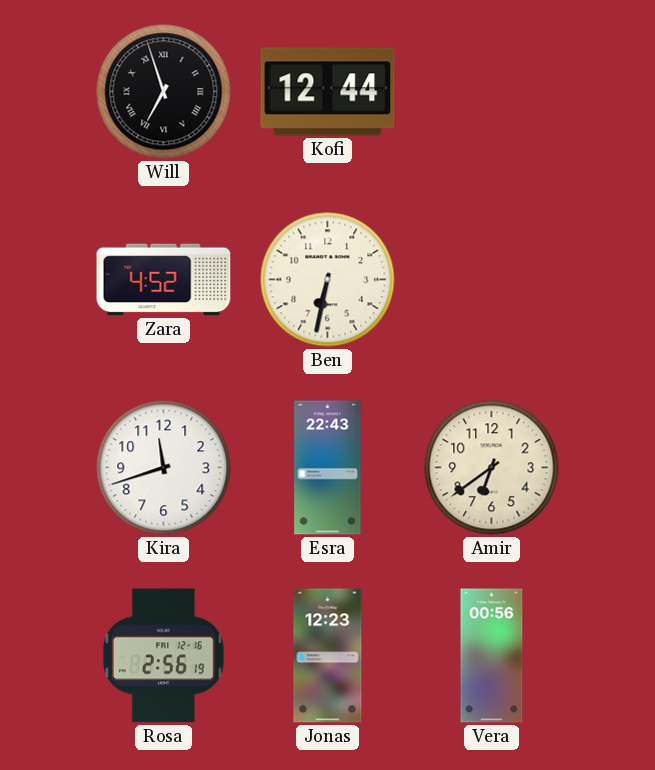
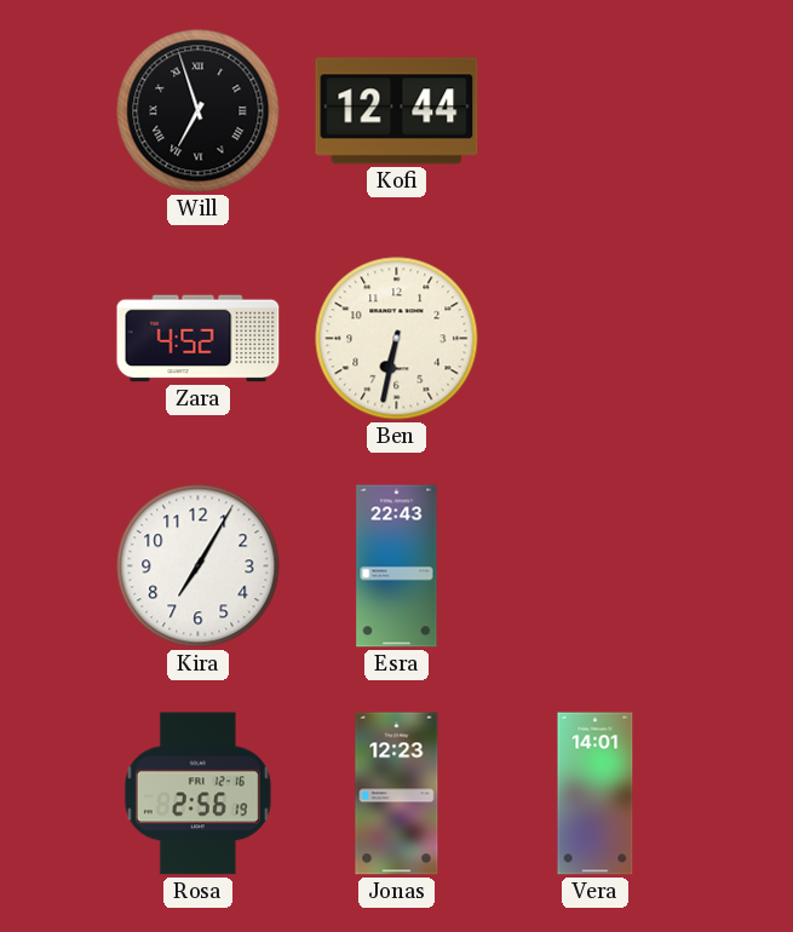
Kira: 11:42 -> 7:05
Amir: 6:39 -> none
Vera: 00:56 -> 14:01
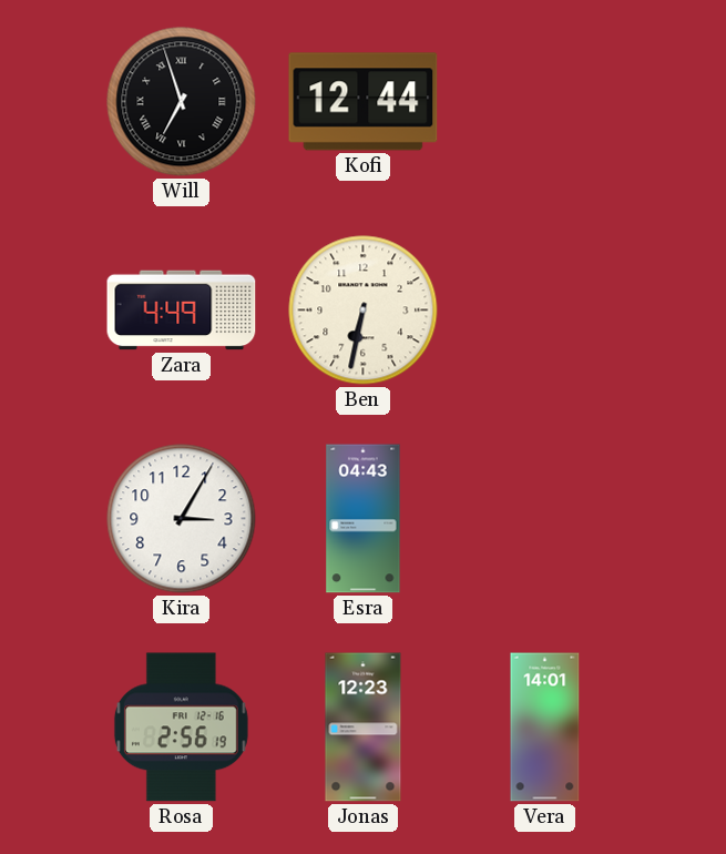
Zara: 4:52 -> 4:49
Kira: 7:05 -> 3:05
Esra: 22:43 -> 04:43
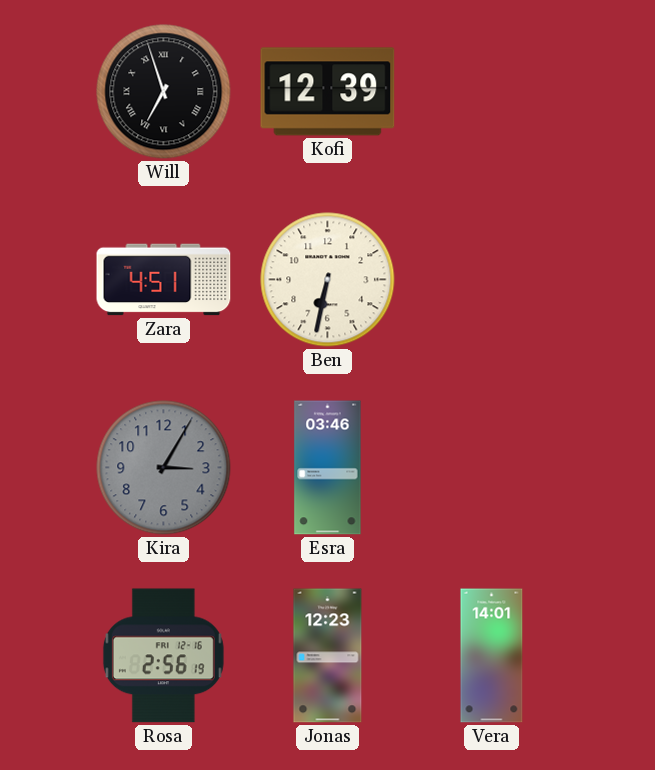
Kofi: 12:44 -> 12:39
Zara: 4:49 -> 4:51
Kira dial: white -> grey
Esra: 04:43 -> 03:46
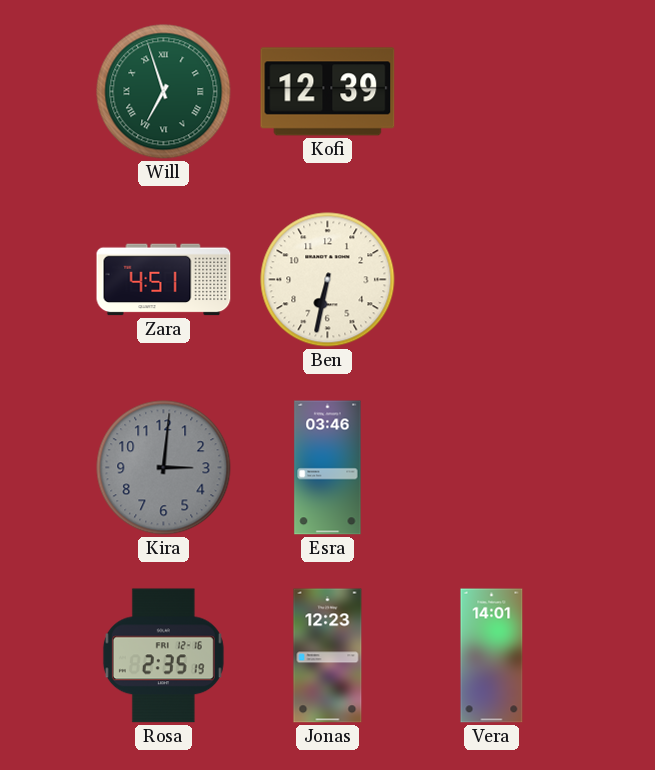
Will dial: black -> green
Kira: 3:05 -> 3:01
Rosa: 2:56 -> 2:35
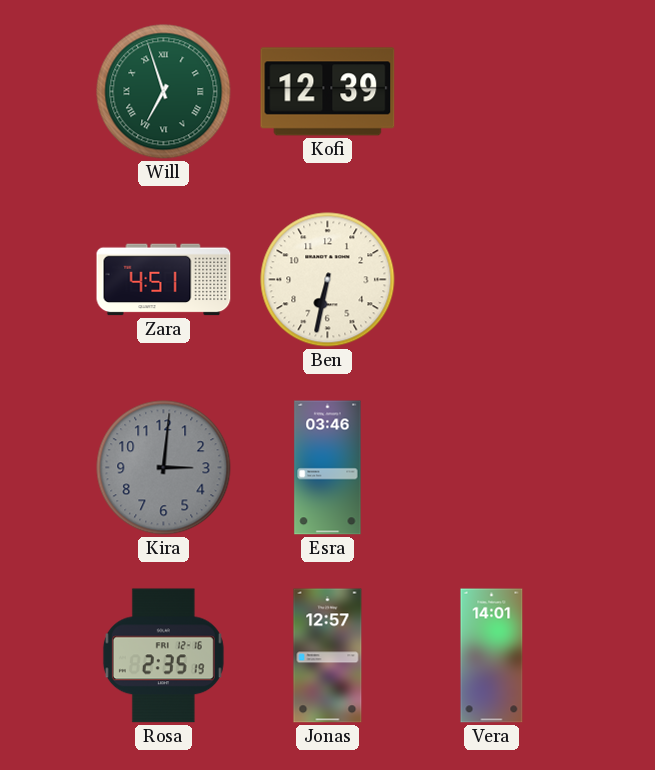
Jonas: 12:23 -> 12:57
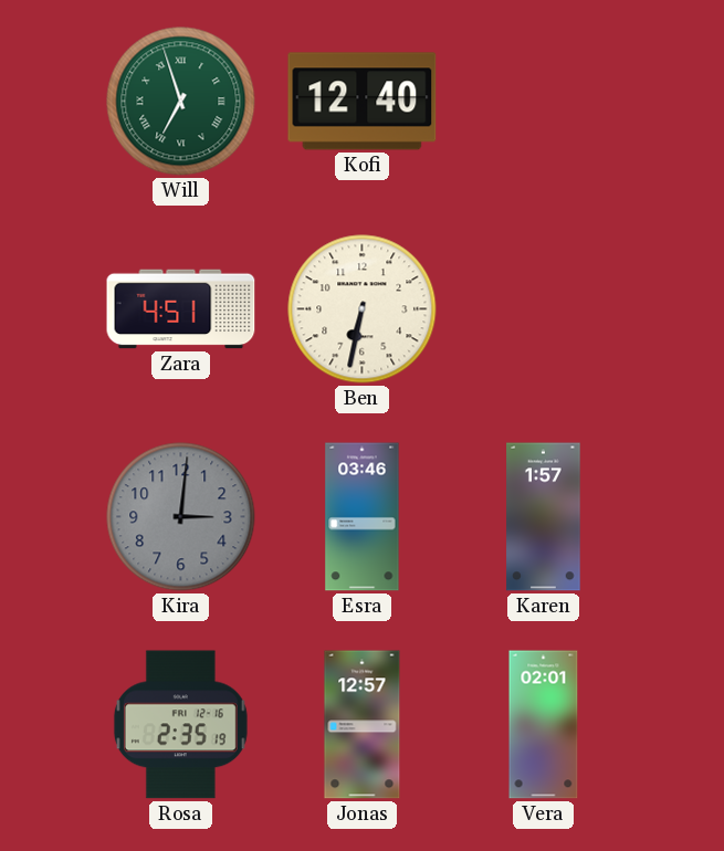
Kofi: 12:39 -> 12:40
Karen: none -> 1:57
Vera: 14:01 -> 02:01
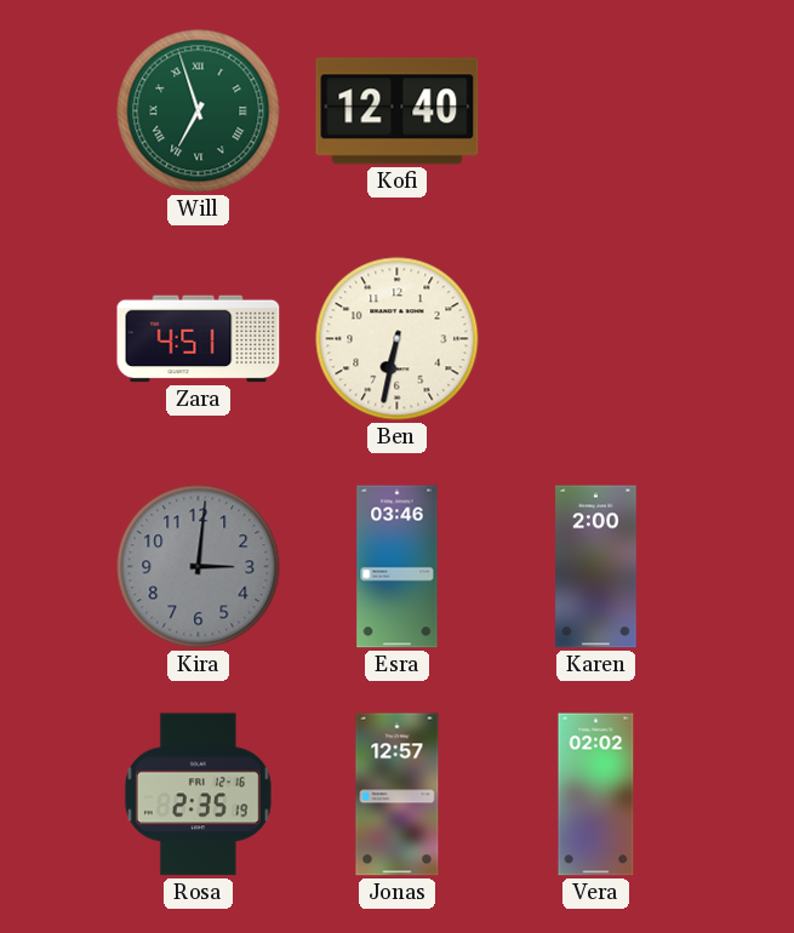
Karen: 1:57 -> 2:00
Vera: 02:01 -> 02:02
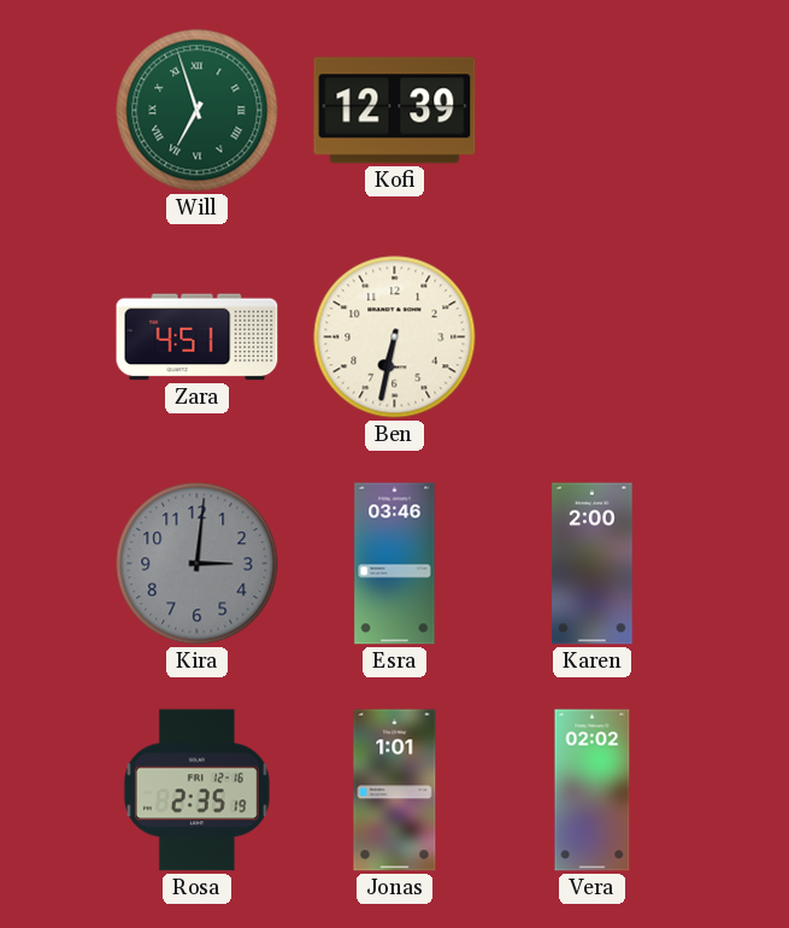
Kofi: 12:40 -> 12:39
Jonas: 12:57 -> 1:01
